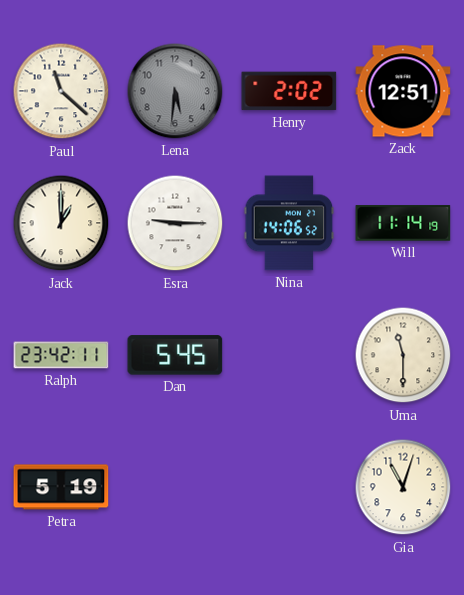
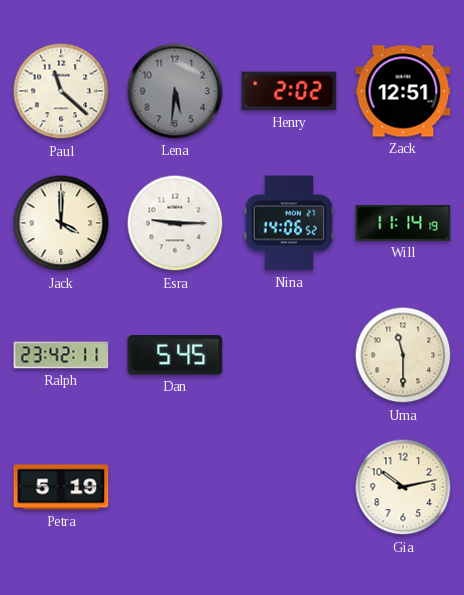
Jack: 1:00 -> 4:00
Gia: 11:03 -> 10:13
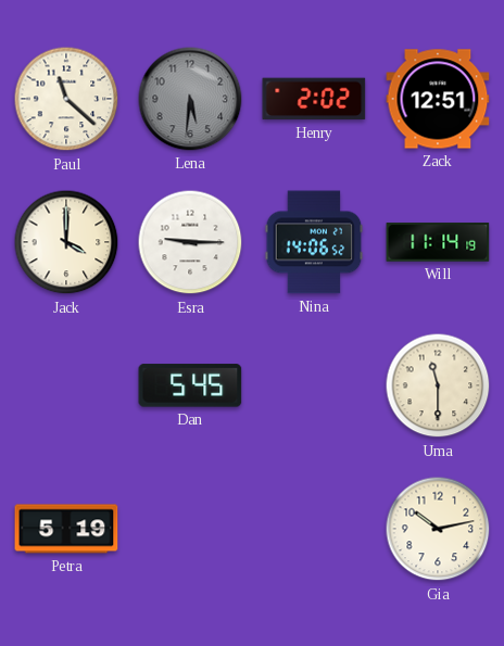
Ralph: 23:42 -> none
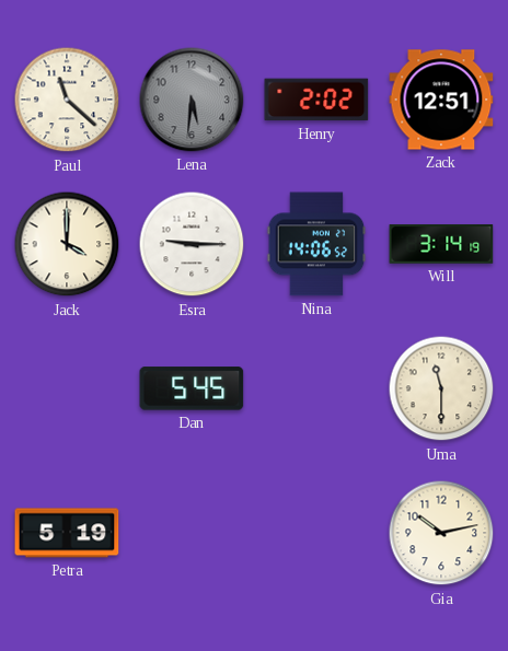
Will: 11:14 -> 3:14
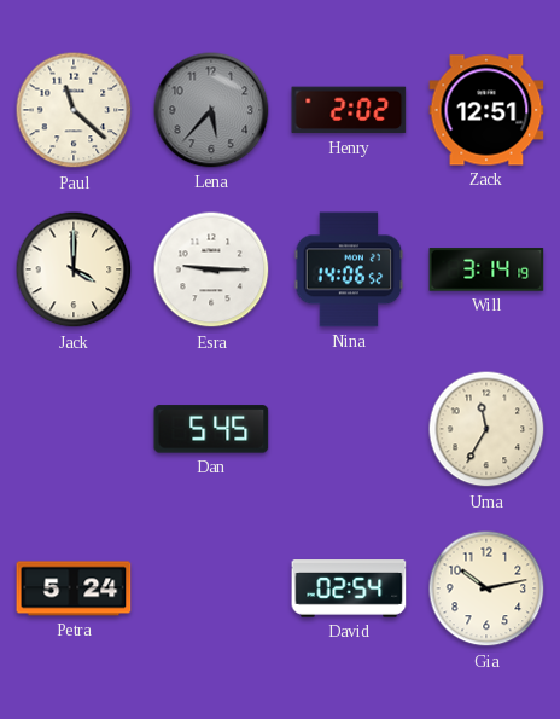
Lena: 5:31 -> 5:37
Uma: 11:30 -> 11:35
Petra: 5:19 -> 5:24
David: none -> 02:54
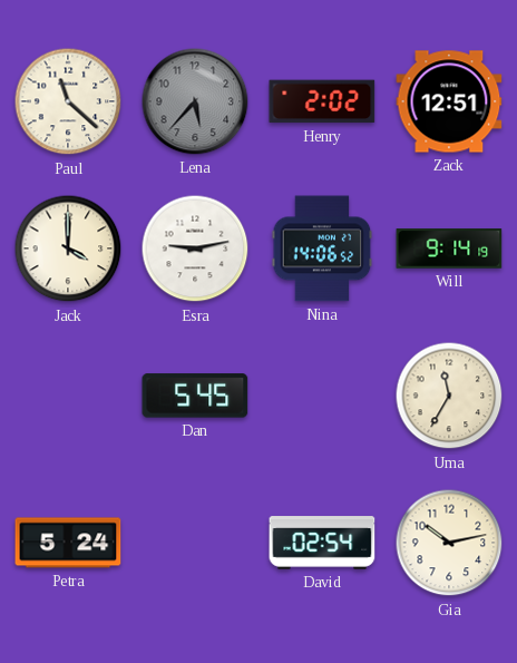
Esra: 9:15 -> 9:13
Will: 3:14 -> 9:14
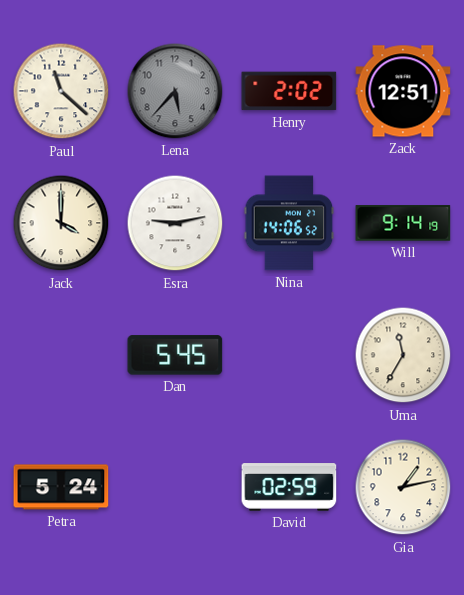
David: 02:54 -> 02:59
Gia: 10:13 -> 1:13
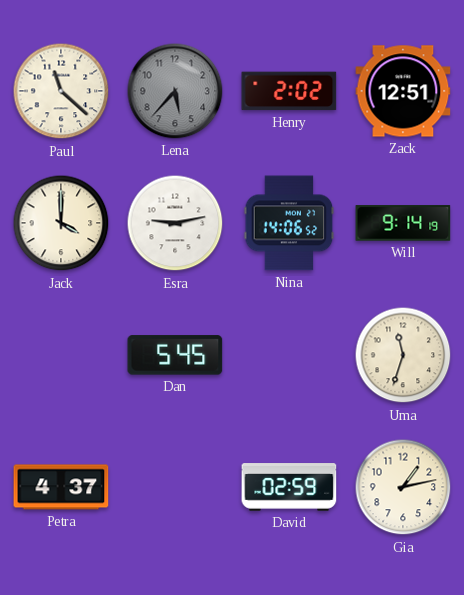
Uma: 11:35 -> 11:33
Petra: 5:24 -> 4:37
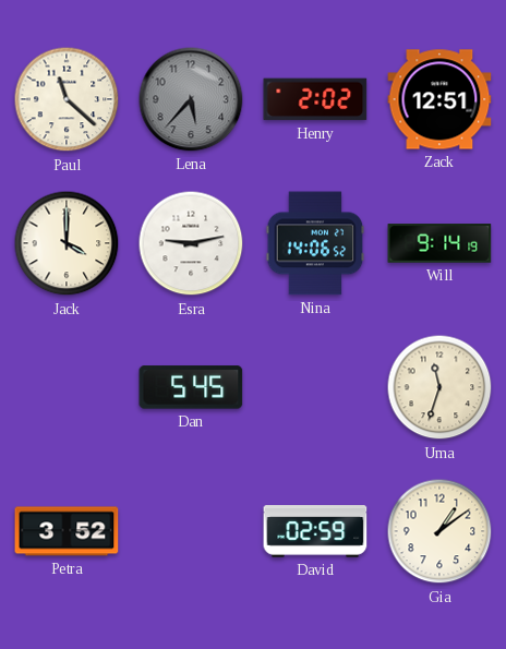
Petra: 4:37 -> 3:52
Gia: 1:13 -> 1:09
